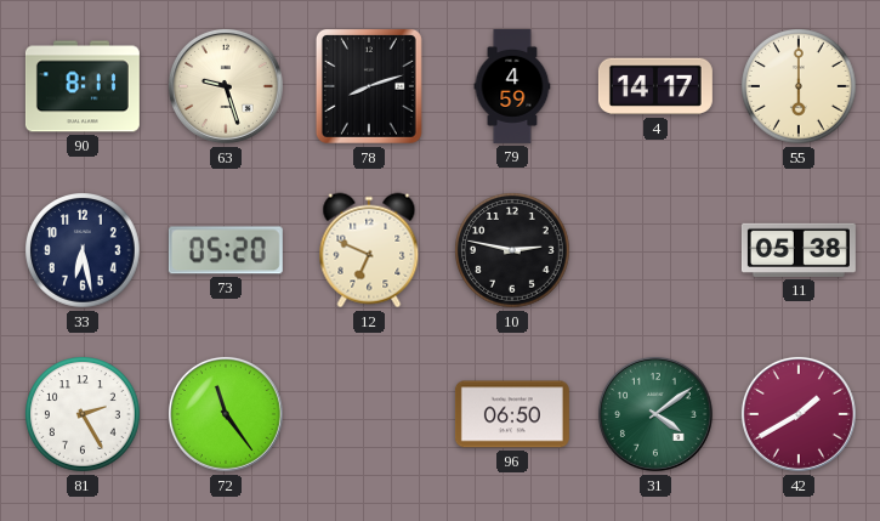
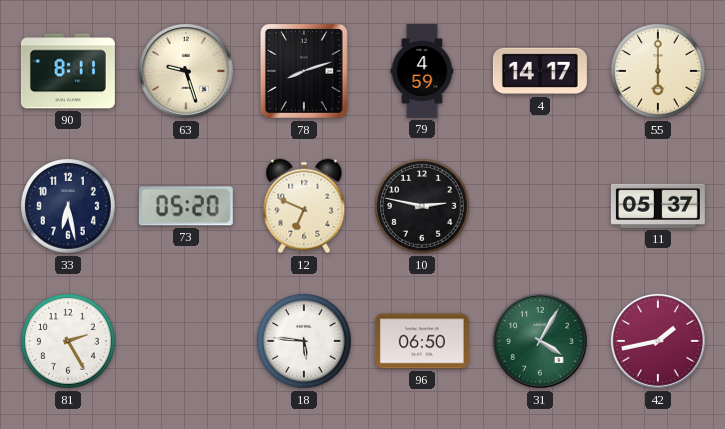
11: 05:38 -> 05:37
72: 11:24 -> none
18: none -> 5:46
31: 4:09 -> 4:05
42: 1:40 -> 1:43
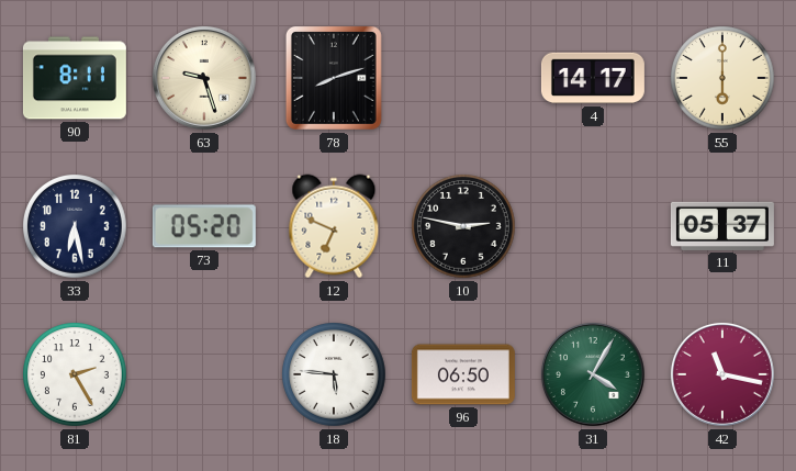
79: 4:59 -> none
42: 1:43 -> 11:17
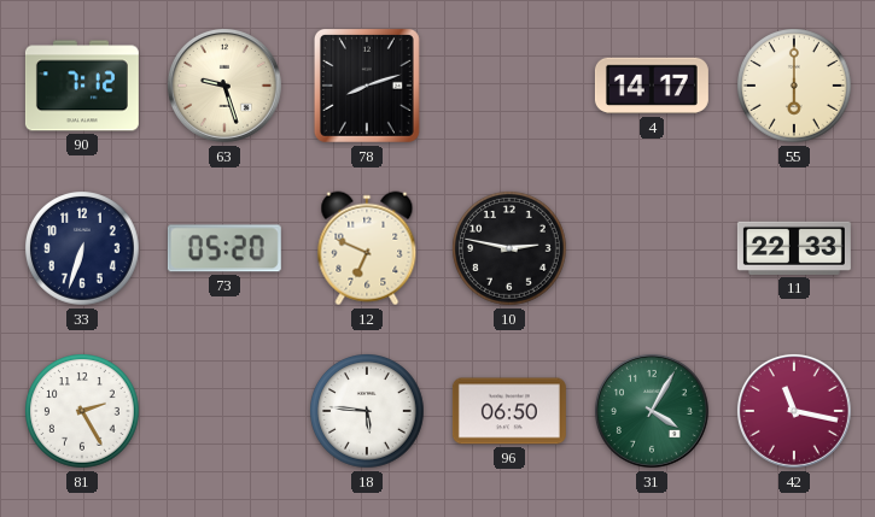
90: 8:11 -> 7:12
33: 6:28 -> 6:33
11: 05:37 -> 22:33
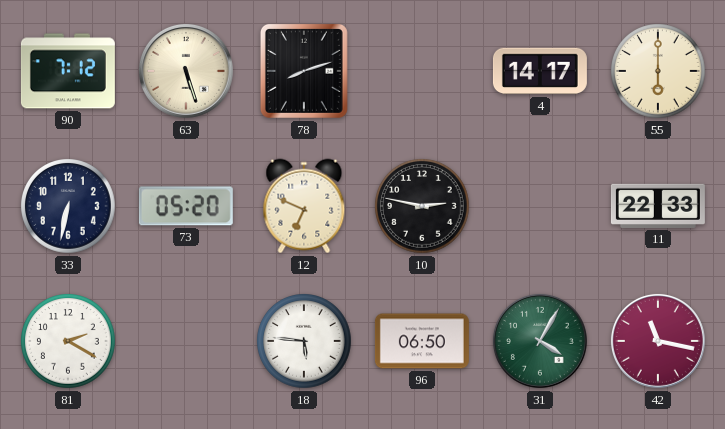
63: 9:27 -> 5:27
33: 6:33 -> 6:32
81: 2:25 -> 2:20
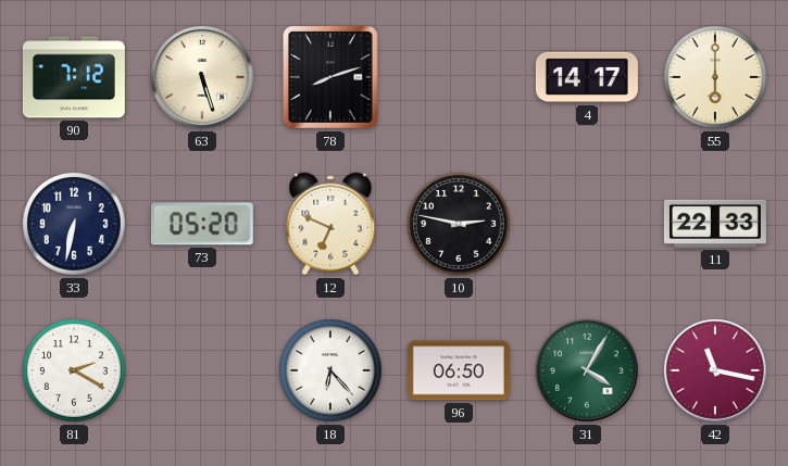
18: 5:46 -> 6:23
